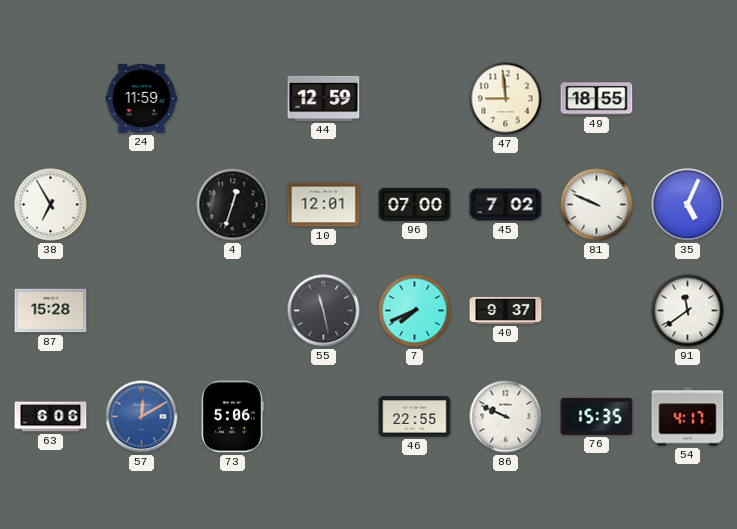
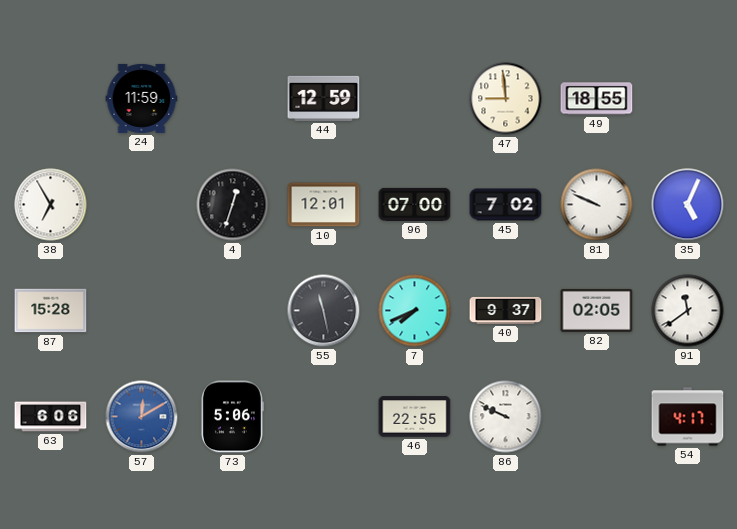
82: none -> 02:05
76: 15:35 -> none
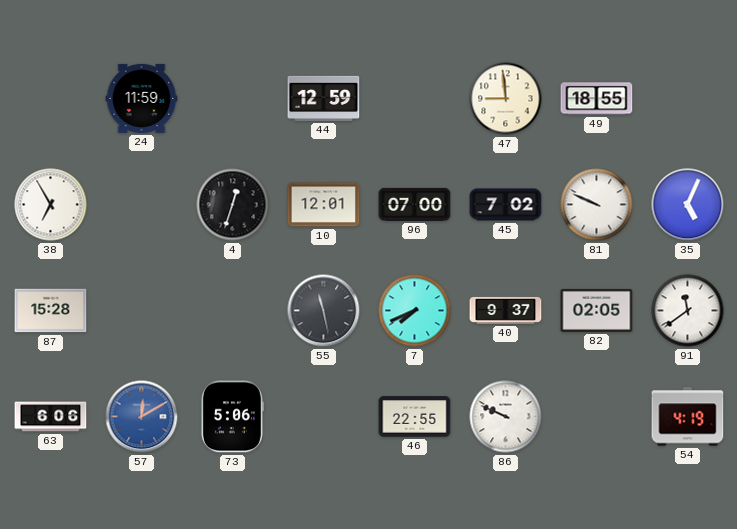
54: 4:17 -> 4:19
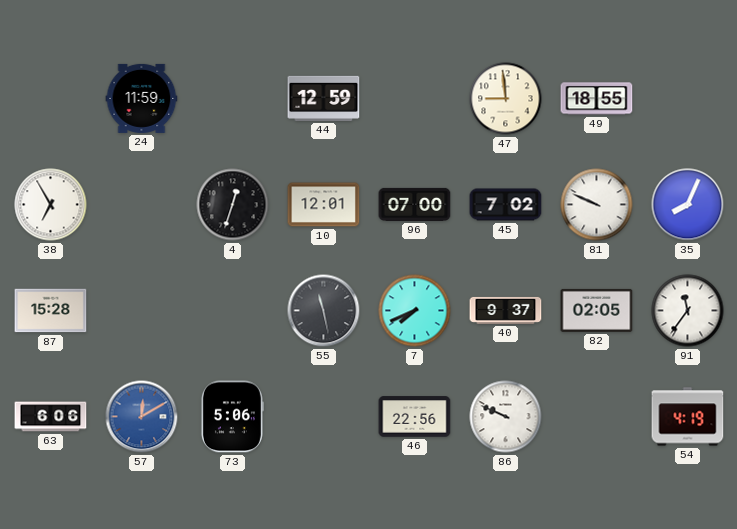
35: 5:04 -> 8:04
91: 11:39 -> 11:36
46: 22:55 -> 22:56
